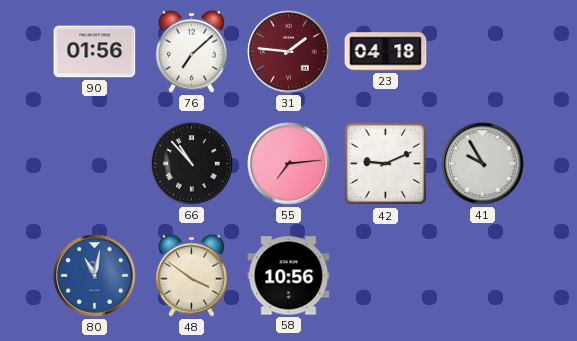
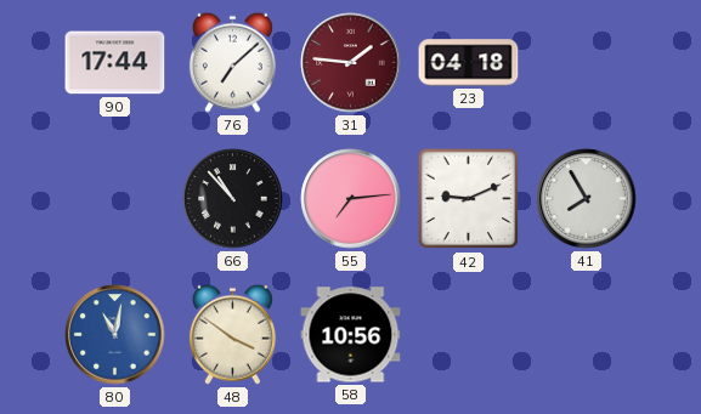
90: 01:56 -> 17:44
41: 9:55 -> 7:55
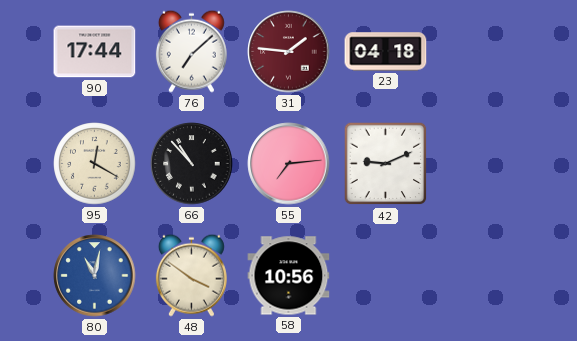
95: none -> 12:20
41: 7:55 -> none
